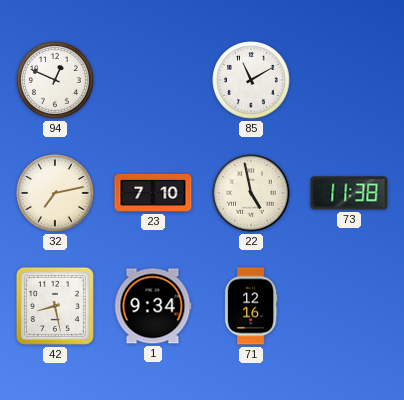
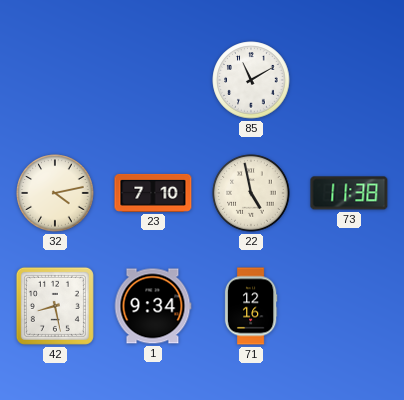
94: 12:49 -> none
32: 7:13 -> 4:13
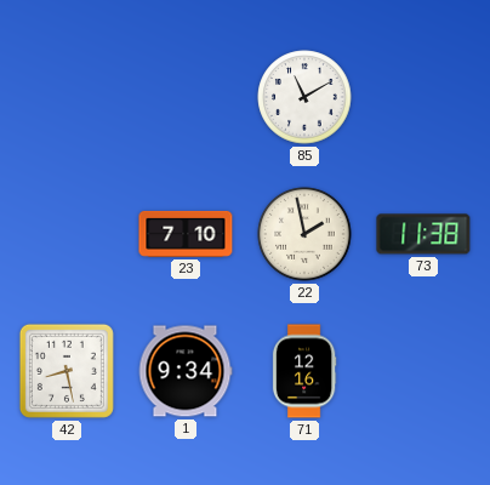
32: 4:13 -> none
22: 4:58 -> 1:58
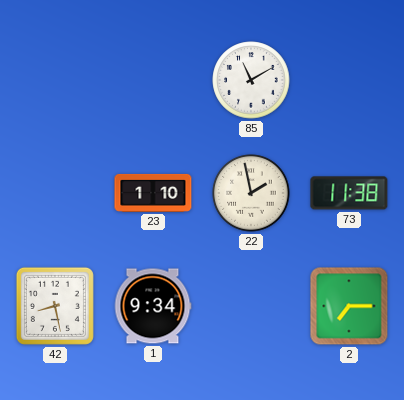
23: 7:10 -> 1:10
71: 12:16 -> none
2: none -> 7:15
